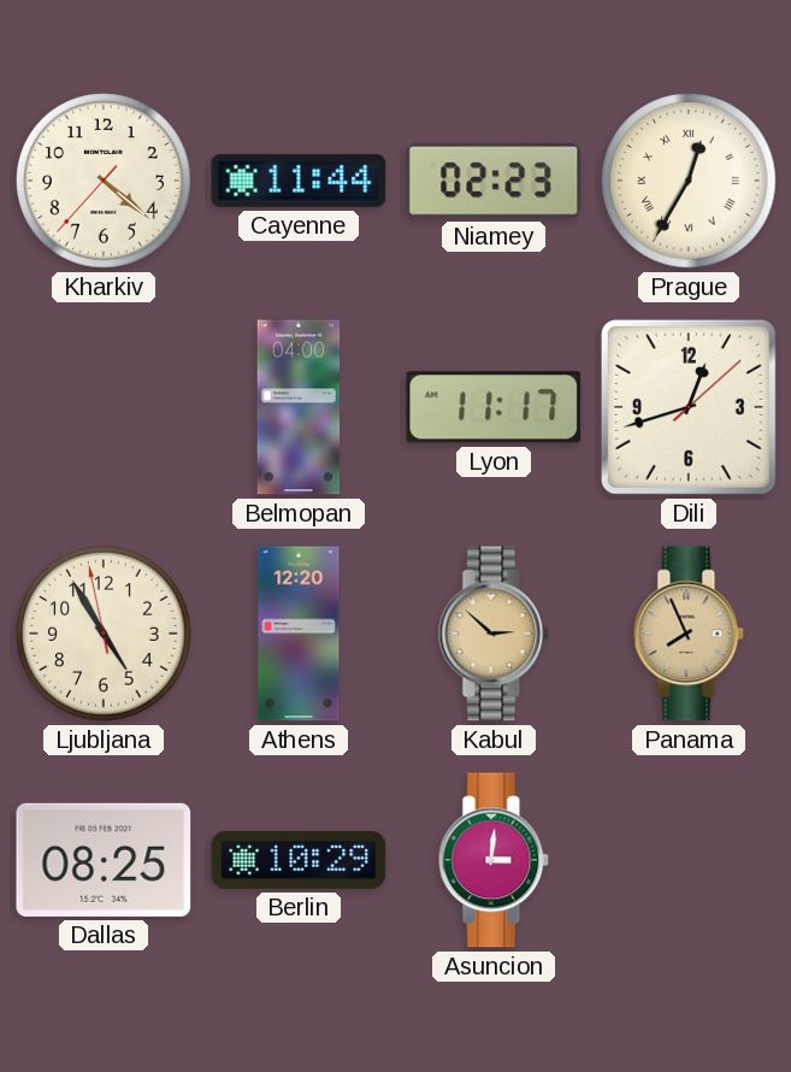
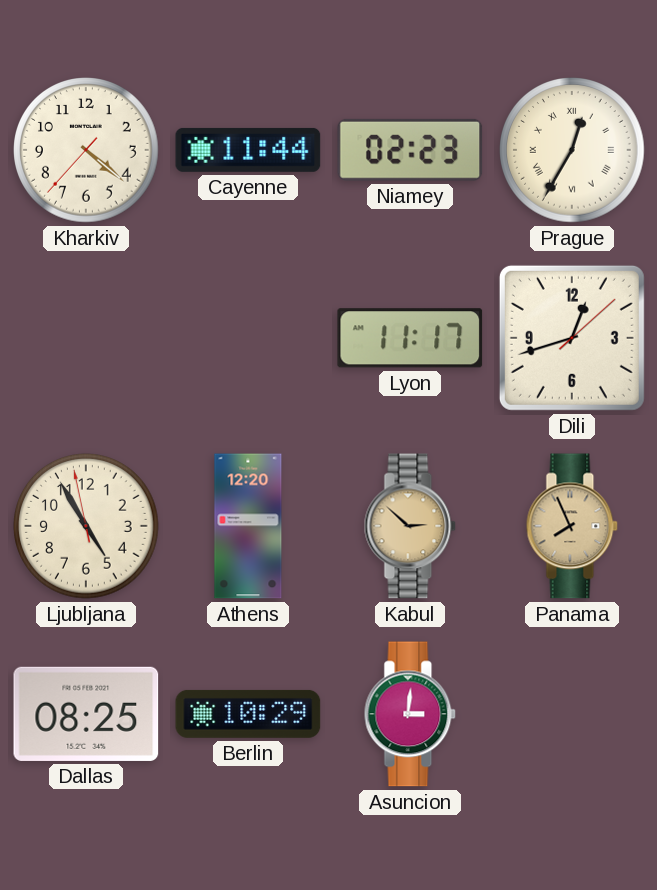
Belmopan: 04:00 -> none
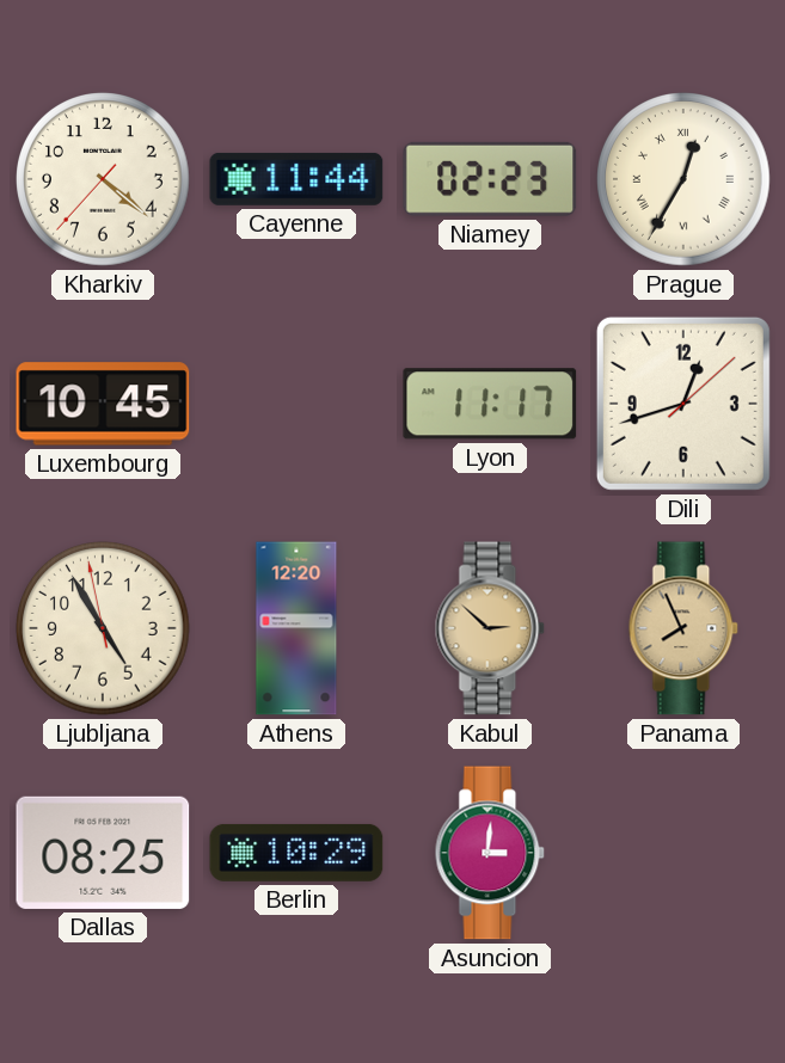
Luxembourg: none -> 10:45
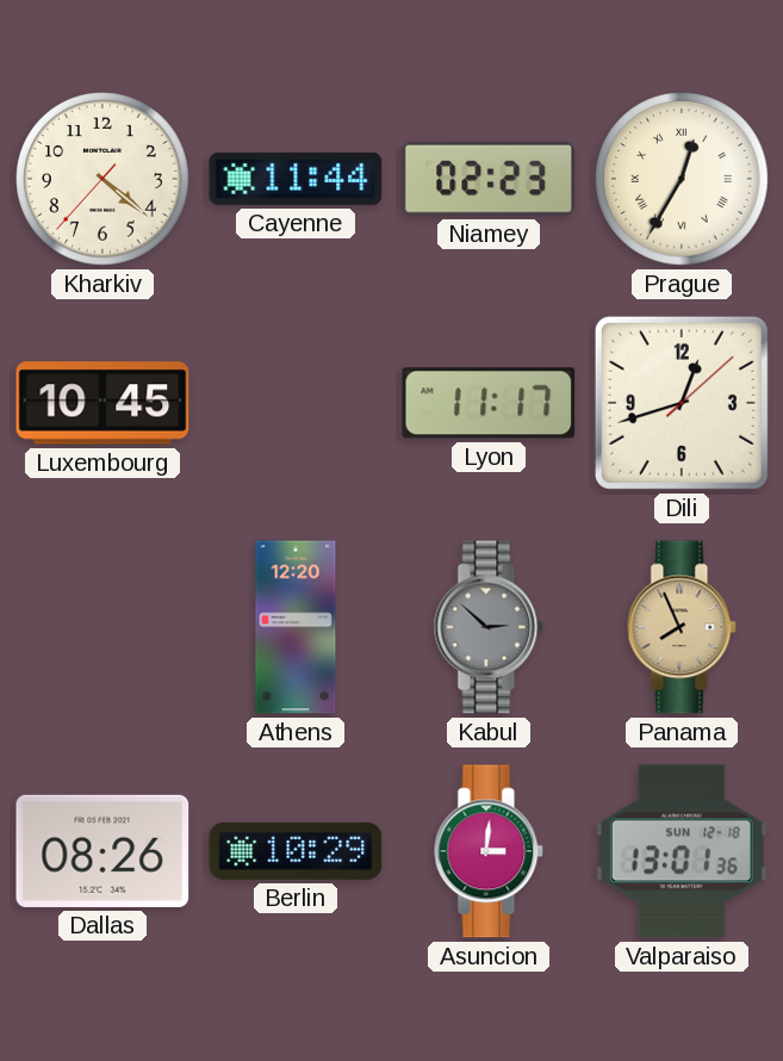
Ljubljana: 4:54 -> none
Kabul dial: champagne -> grey
Dallas: 08:25 -> 08:26
Valparaiso: none -> 13:01
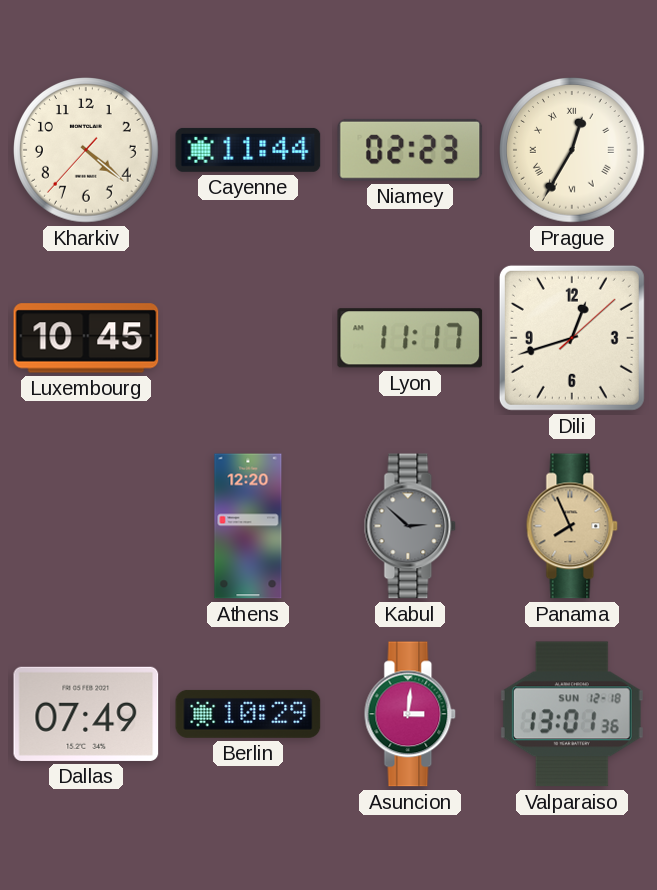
Dallas: 08:26 -> 07:49
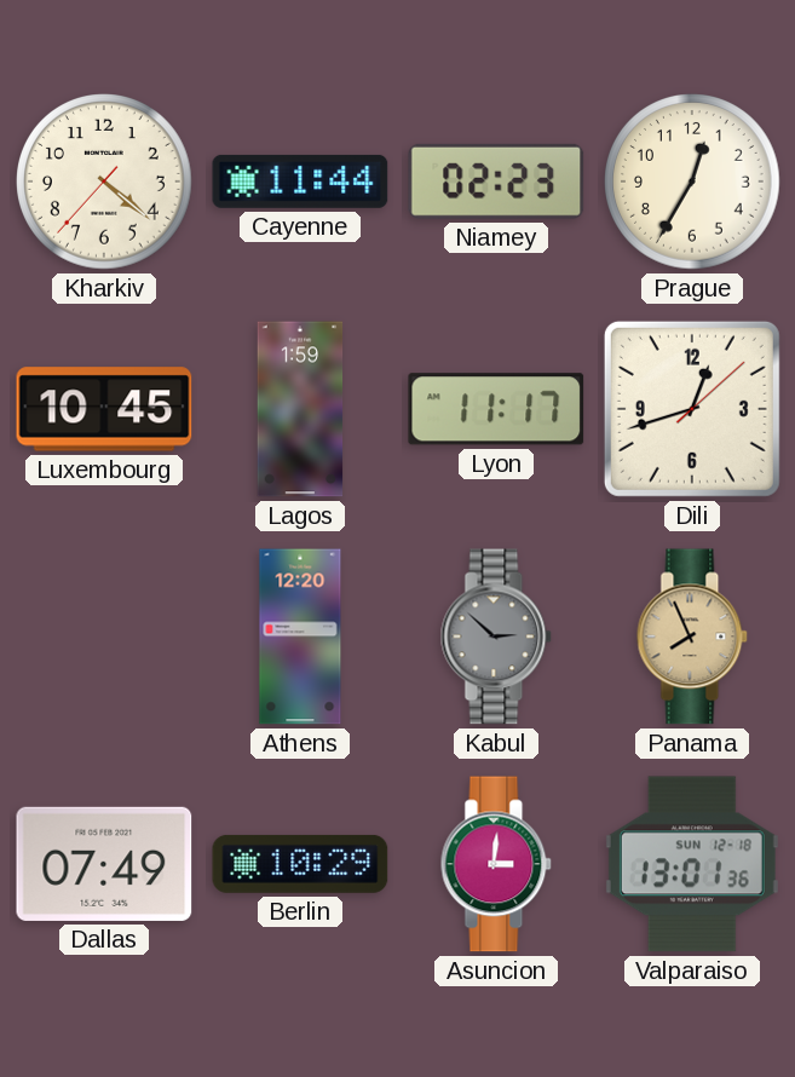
Prague numerals: Roman -> Arabic
Lagos: none -> 1:59
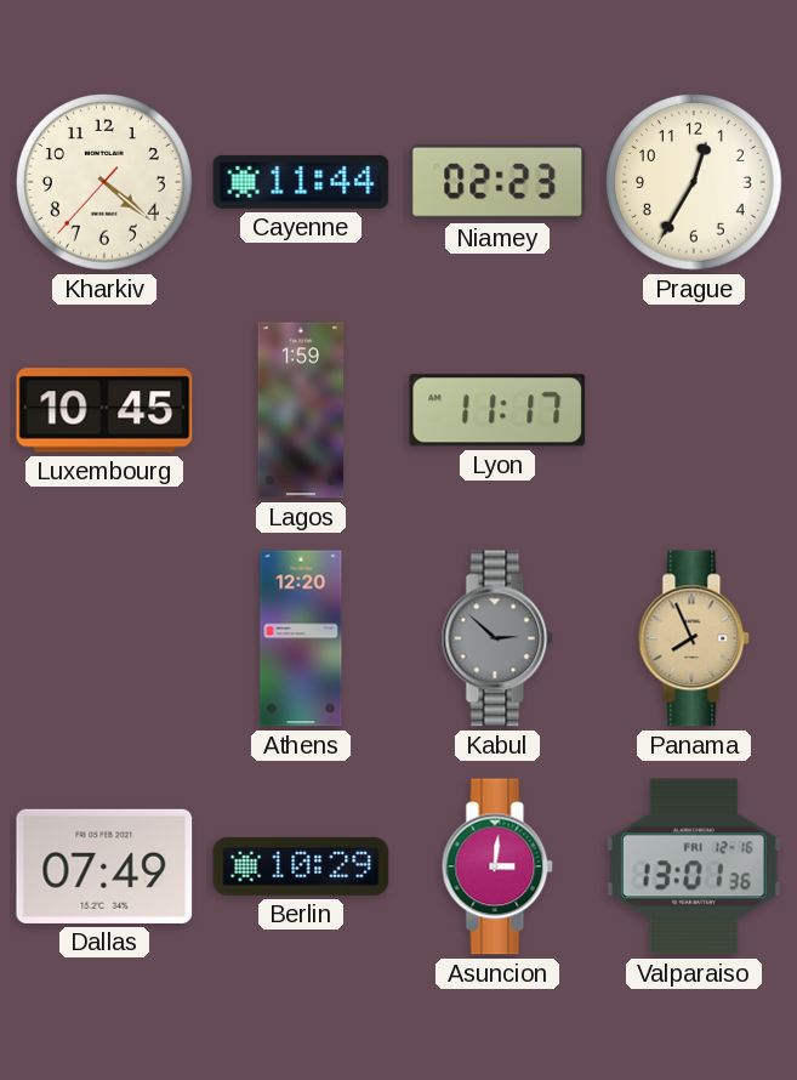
Dili: 12:42 -> none
Valparaiso date: SUN 12-18 -> FRI 12-16
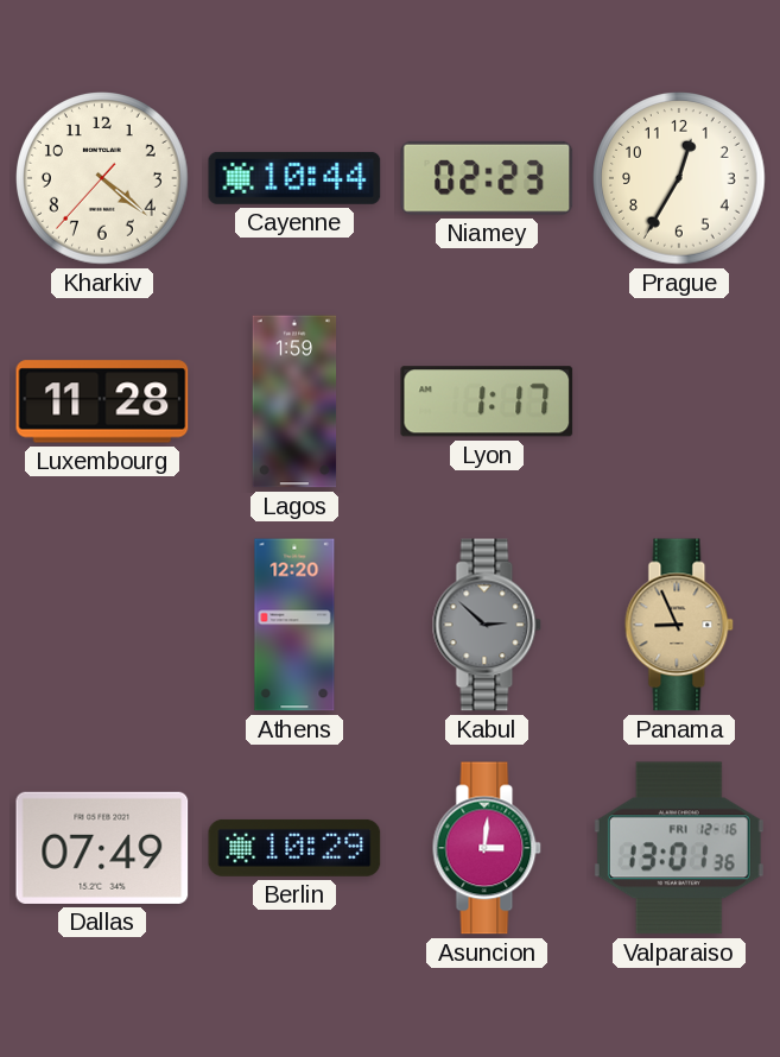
Cayenne: 11:44 -> 10:44
Luxembourg: 10:45 -> 11:28
Lyon: 11:17 -> 1:17
Panama: 7:56 -> 8:56
